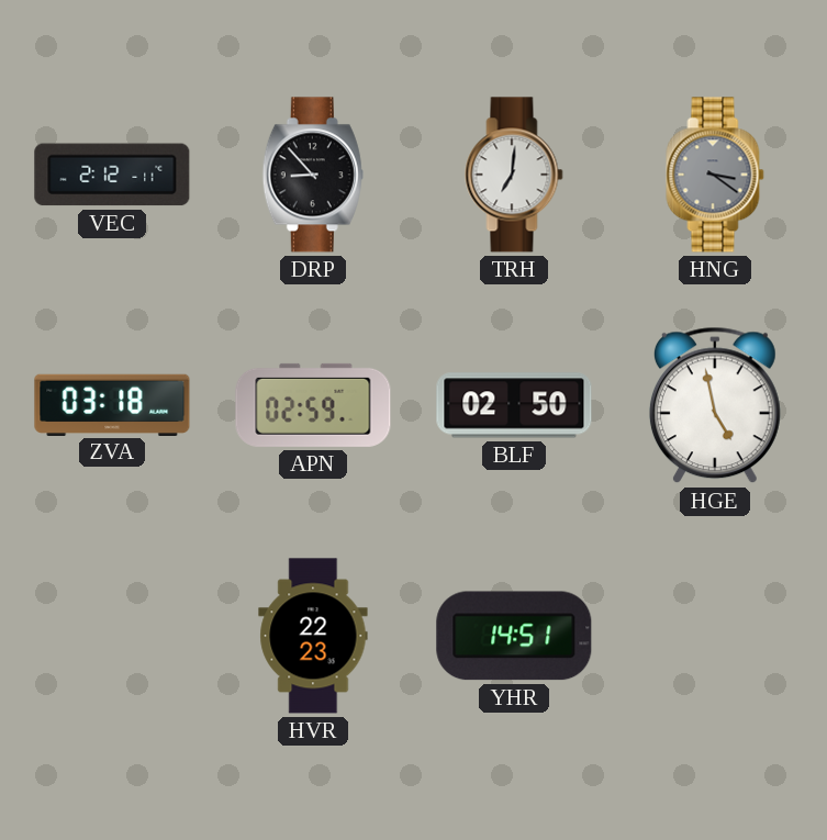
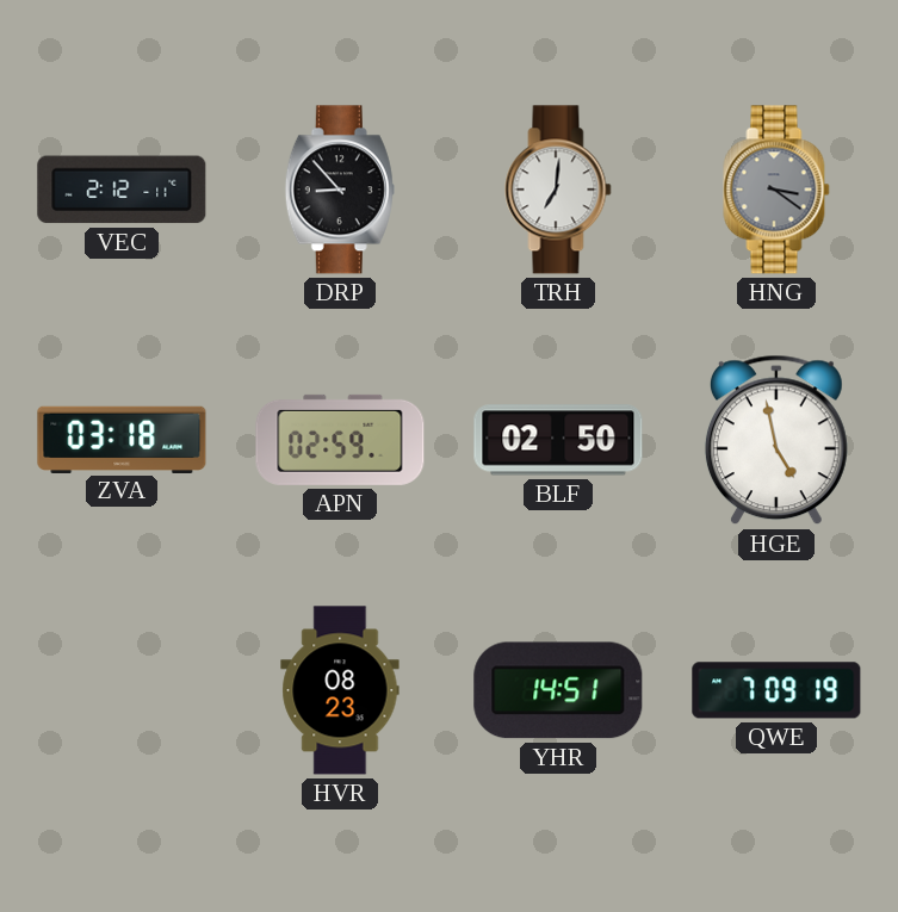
HVR: 22:23 -> 08:23
QWE: none -> 7:09
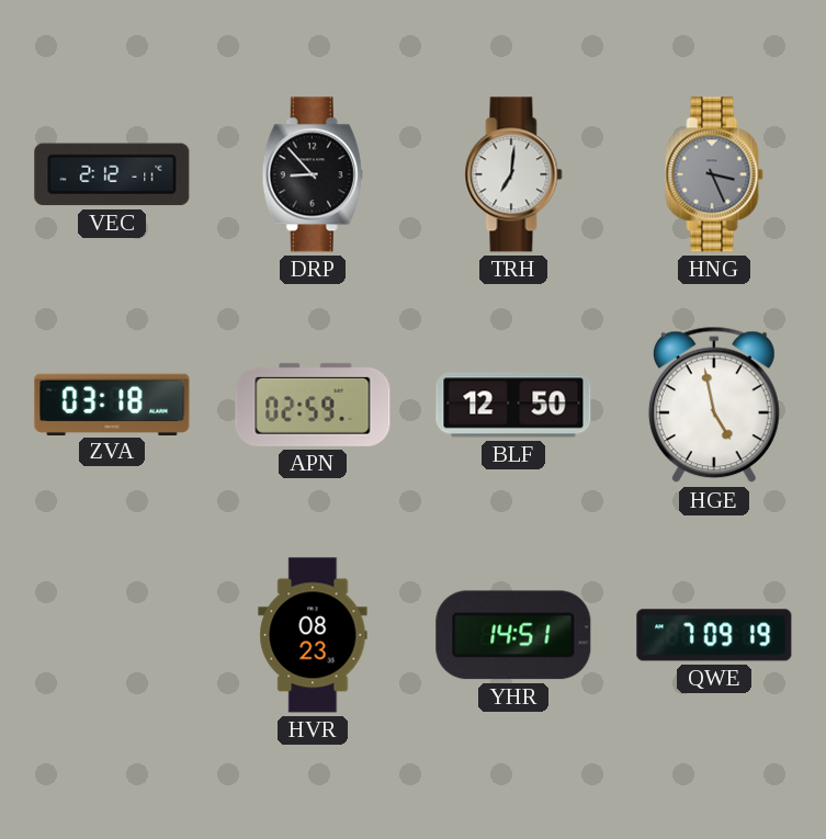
HNG: 3:21 -> 3:26
BLF: 02:50 -> 12:50
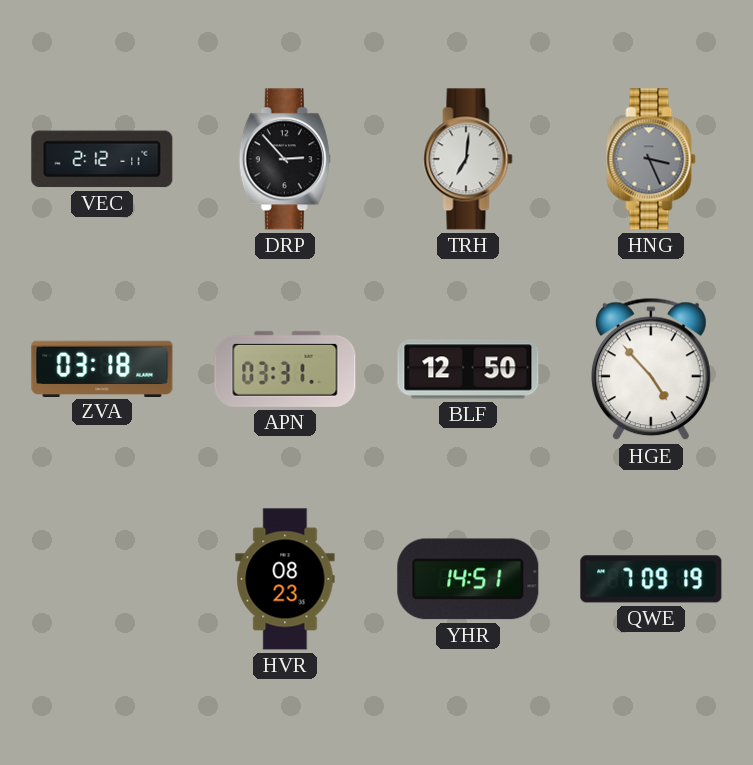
DRP: 8:53 -> 2:53
APN: 02:59 -> 03:31
HGE: 4:58 -> 4:53
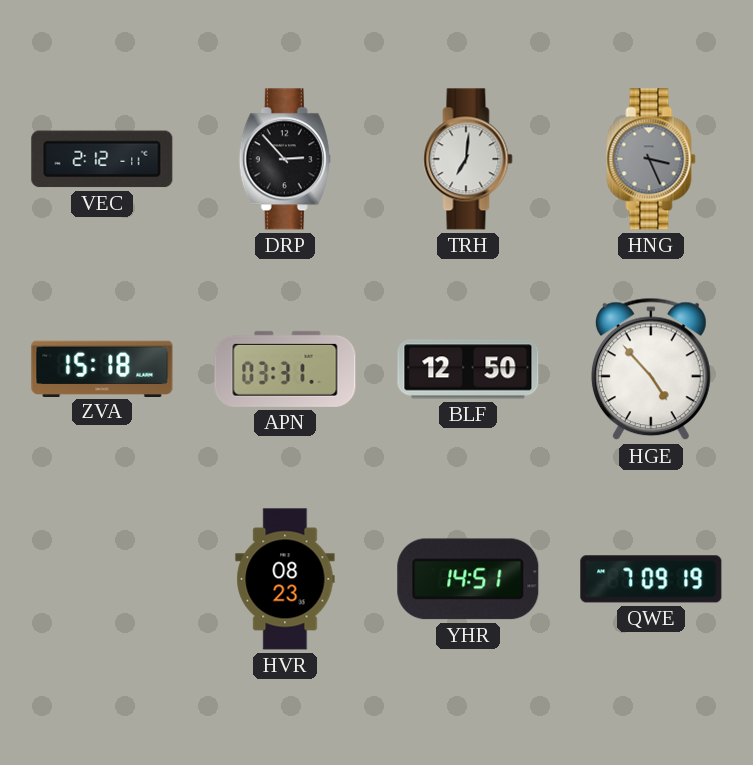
ZVA: 03:18 -> 15:18
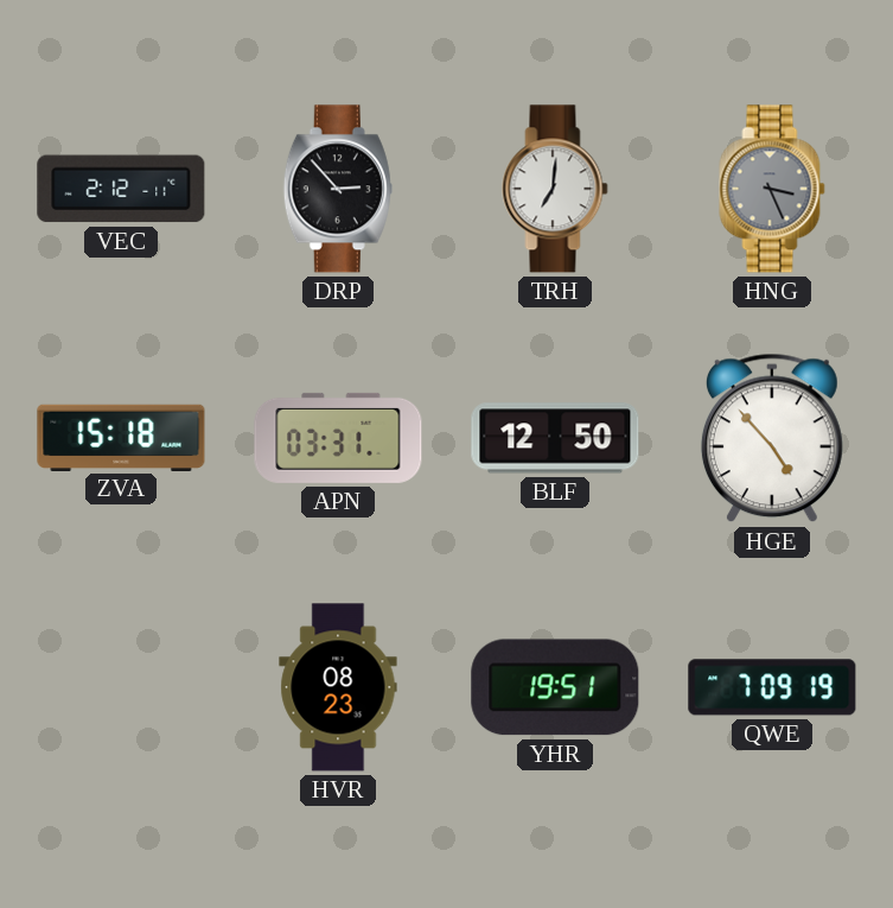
YHR: 14:51 -> 19:51
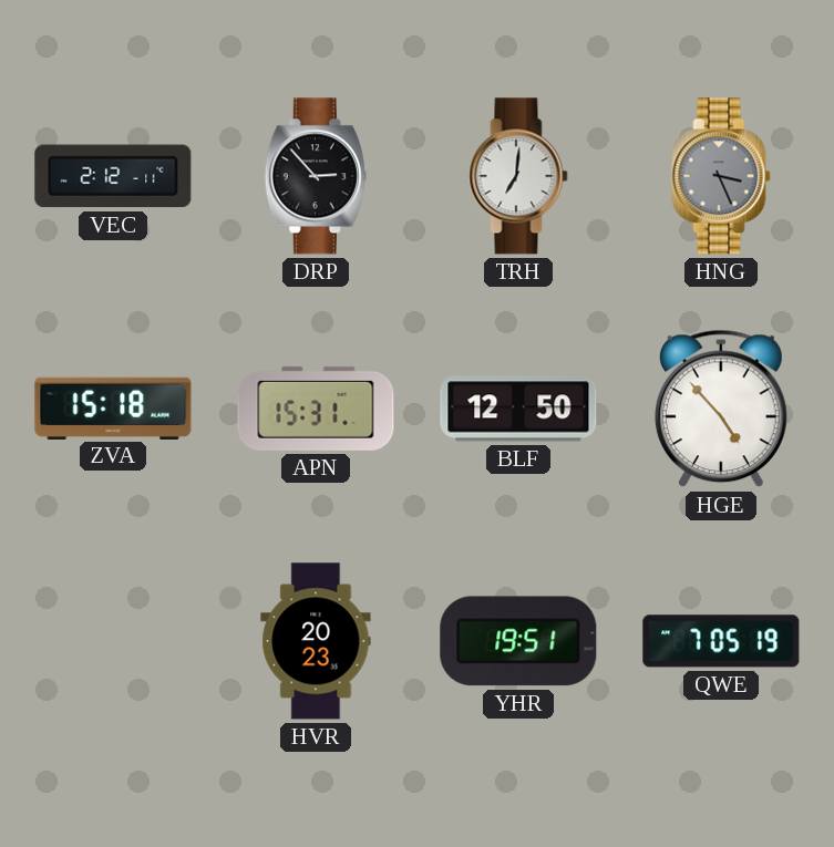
APN: 03:31 -> 15:31
HVR: 08:23 -> 20:23
QWE: 7:09 -> 7:05
